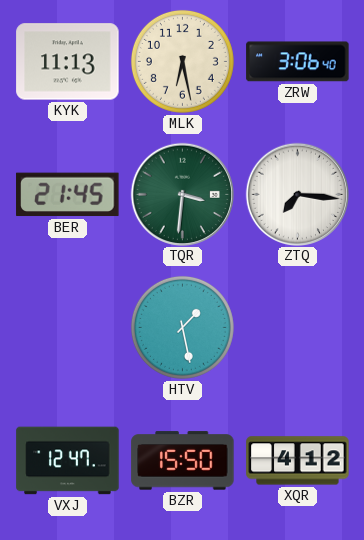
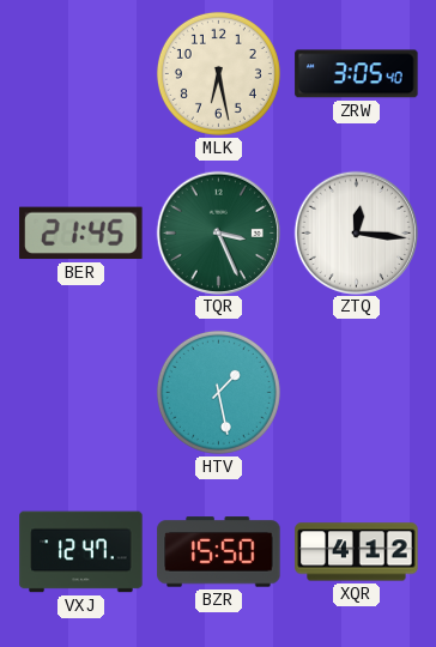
KYK: 11:13 -> none
ZRW: 3:06 -> 3:05
TQR: 3:31 -> 3:26
ZTQ: 7:16 -> 12:16
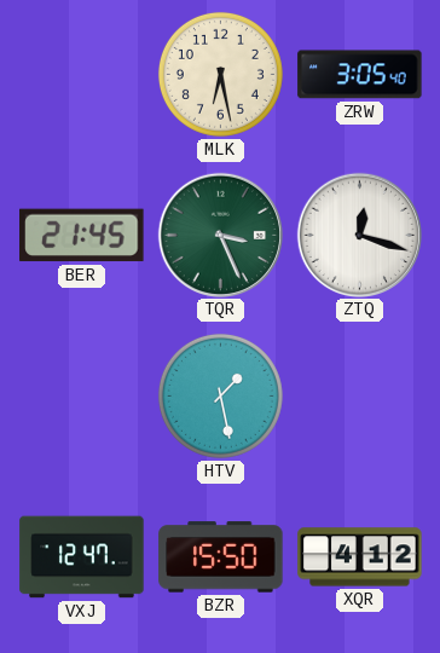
ZTQ: 12:16 -> 12:18
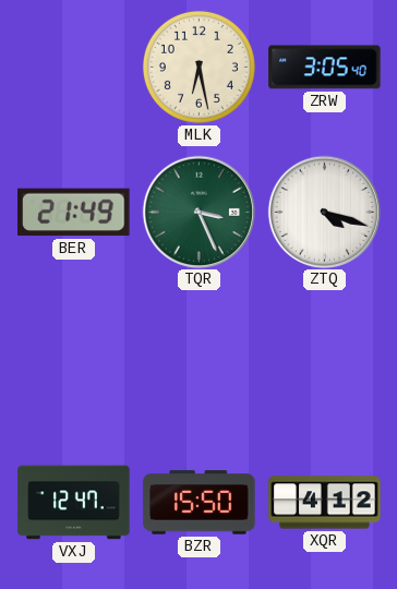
BER: 21:45 -> 21:49
ZTQ: 12:18 -> 4:18
HTV: 1:28 -> none
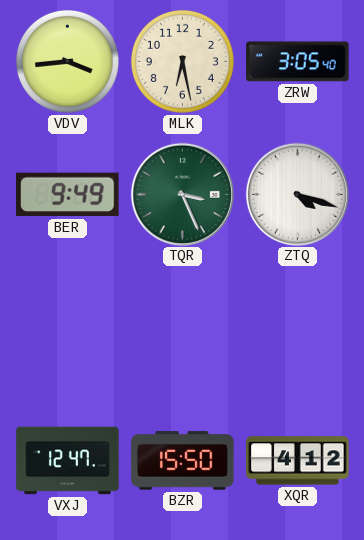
VDV: none -> 3:44
BER: 21:49 -> 9:49
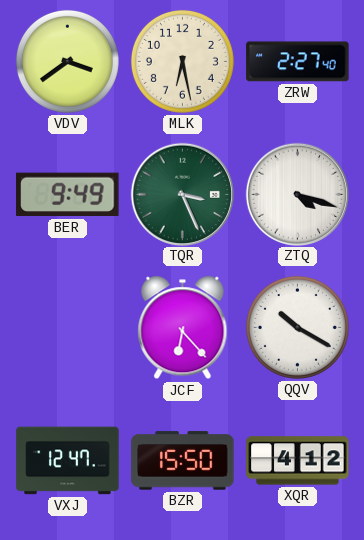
VDV: 3:44 -> 3:39
ZRW: 3:05 -> 2:27
JCF: none -> 6:23
QQV: none -> 10:20
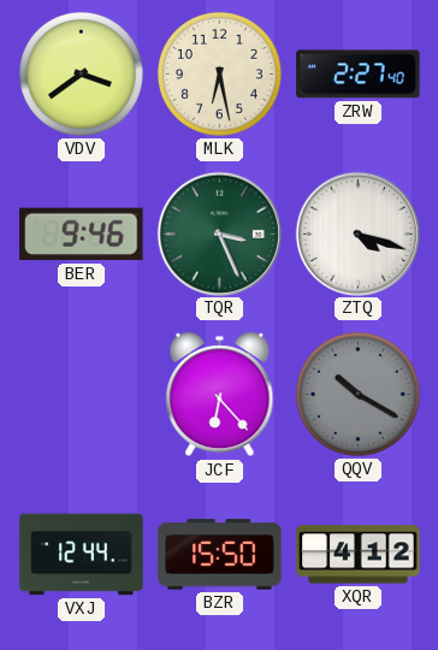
BER: 9:49 -> 9:46
QQV dial: white -> grey
VXJ: 12:47 -> 12:44
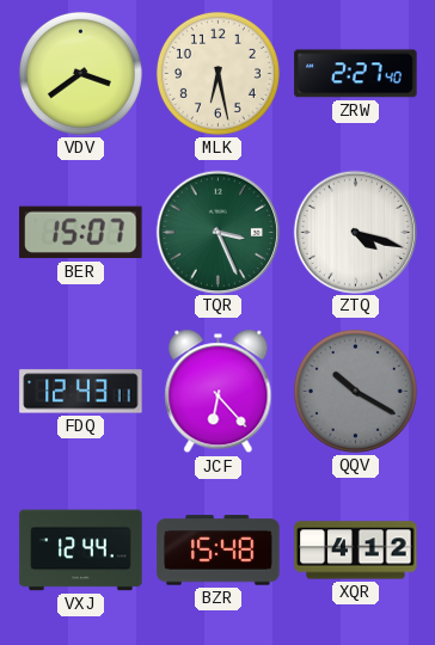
BER: 9:46 -> 15:07
FDQ: none -> 12:43
BZR: 15:50 -> 15:48
